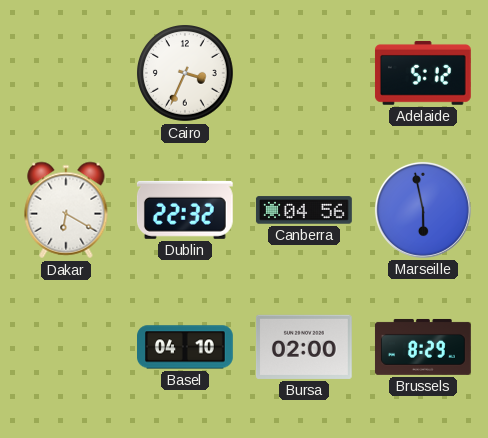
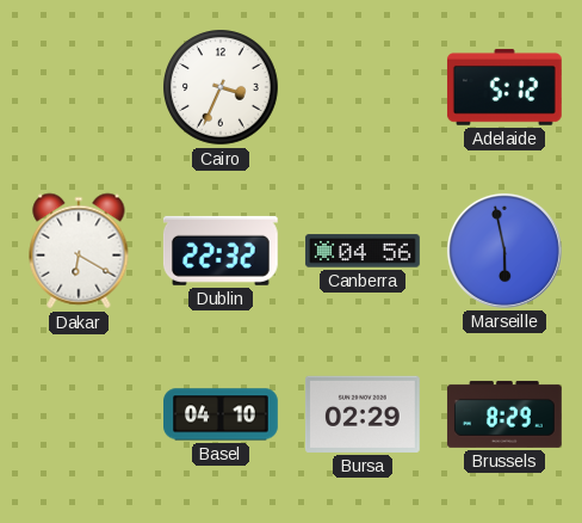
Bursa: 02:00 -> 02:29
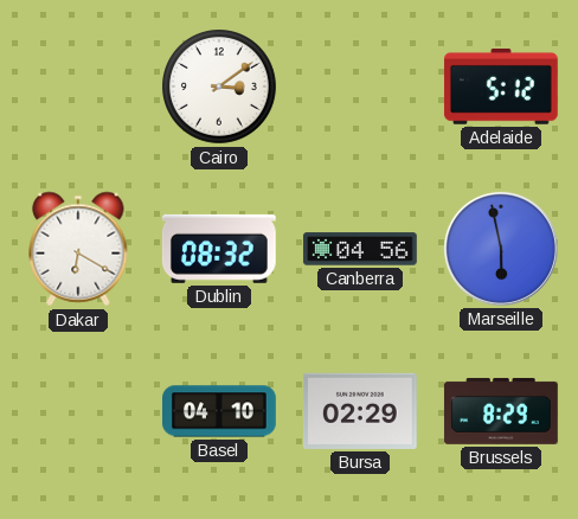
Cairo: 3:34 -> 3:09
Dublin: 22:32 -> 08:32
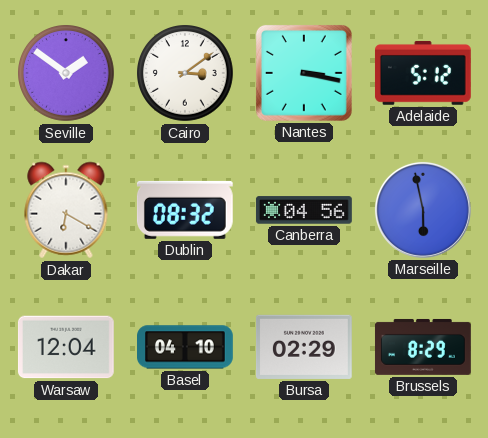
Seville: none -> 1:51
Nantes: none -> 3:17
Warsaw: none -> 12:04
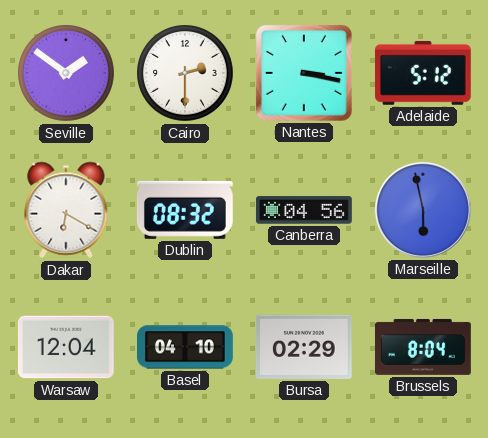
Cairo: 3:09 -> 2:30
Brussels: 8:29 -> 8:04
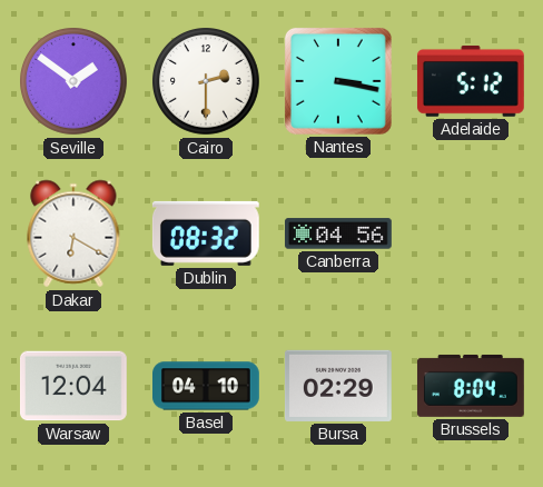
Marseille: 5:58 -> none
